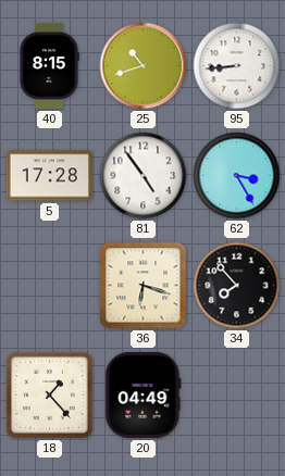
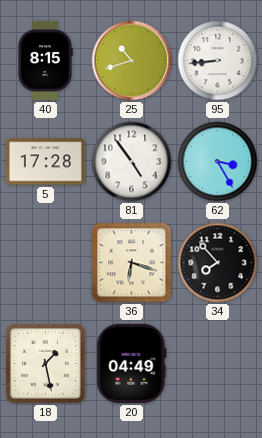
18: 1:23 -> 1:28
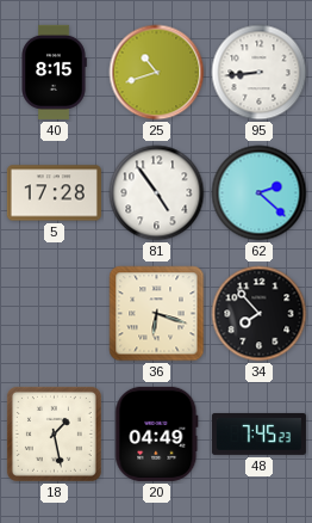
62: 3:25 -> 2:22
48: none -> 7:45
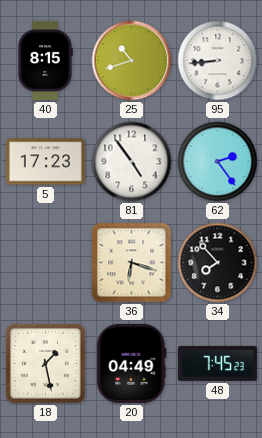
5: 17:28 -> 17:23
62: 2:22 -> 2:24
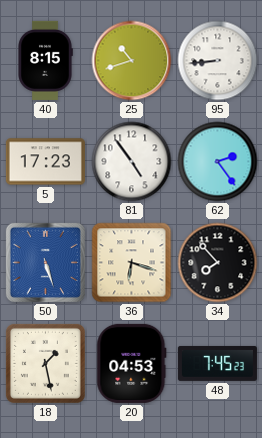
50: none -> 5:27
20: 04:49 -> 04:53
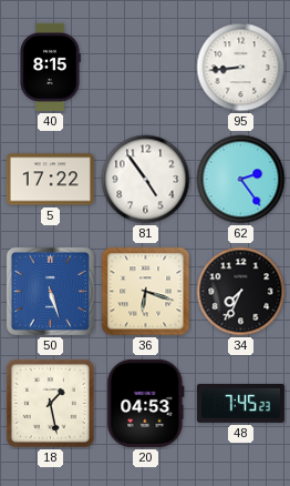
25: 10:42 -> none
5: 17:23 -> 17:22
34: 7:53 -> 7:34
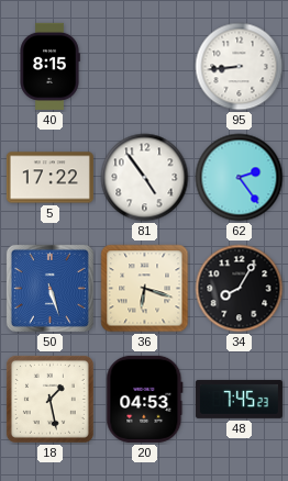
34: 7:34 -> 8:05
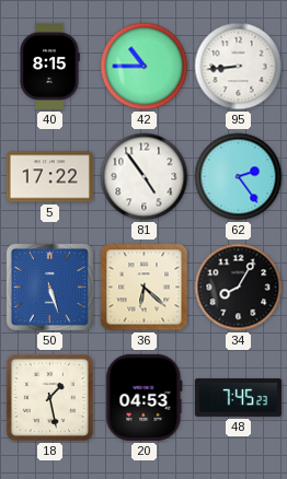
42: none -> 10:45
36: 6:18 -> 6:22
